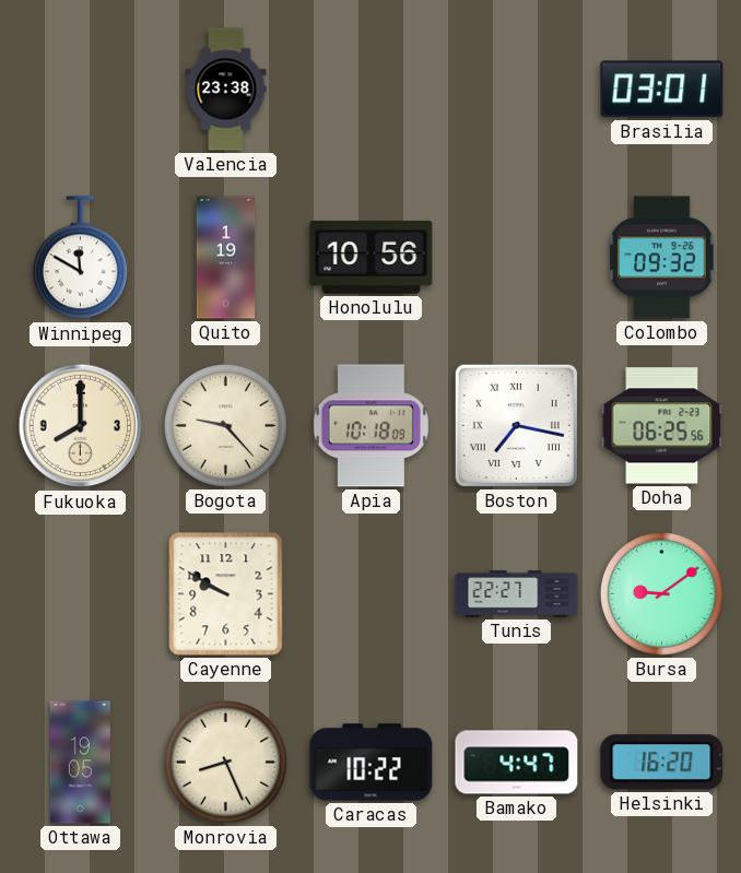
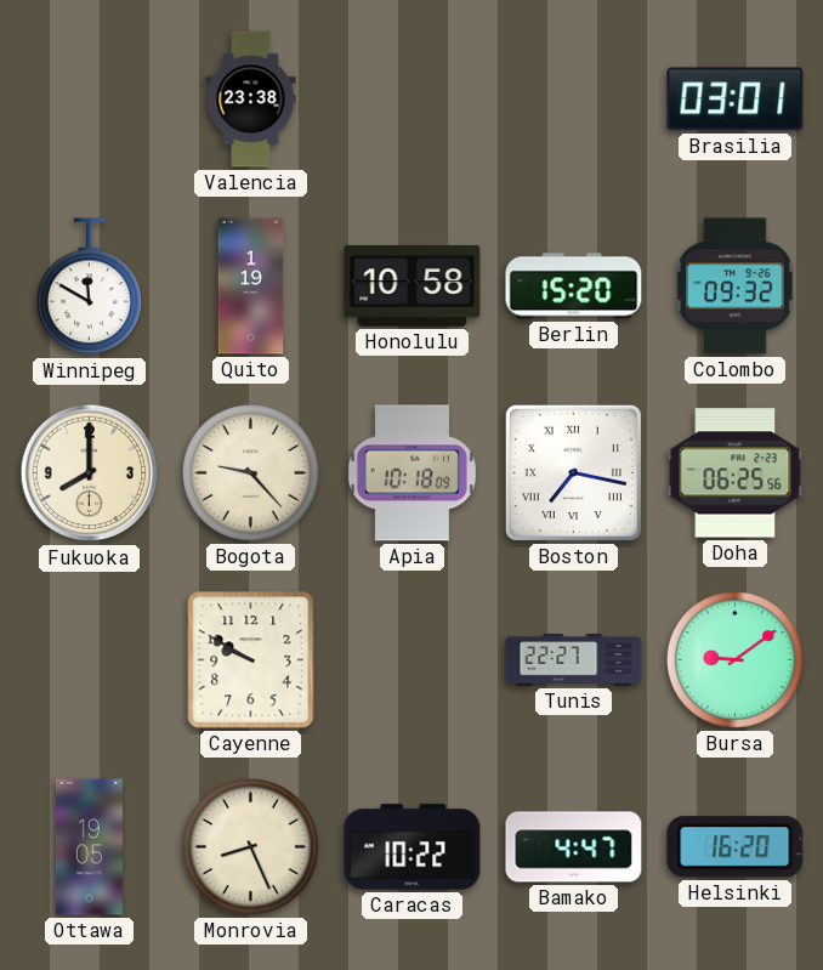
Honolulu: 10:56 -> 10:58
Berlin: none -> 15:20
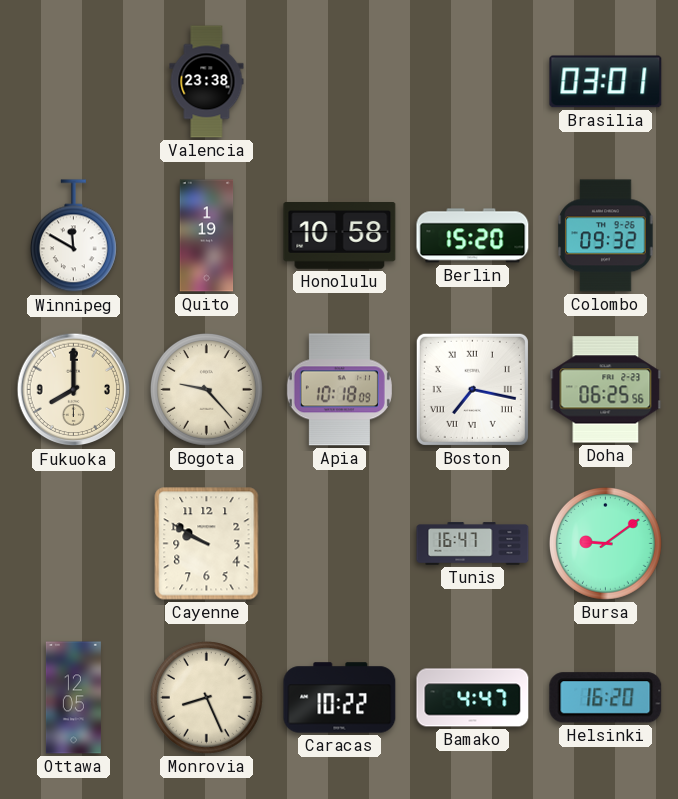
Tunis: 22:27 -> 16:47
Ottawa: 19:05 -> 12:05
